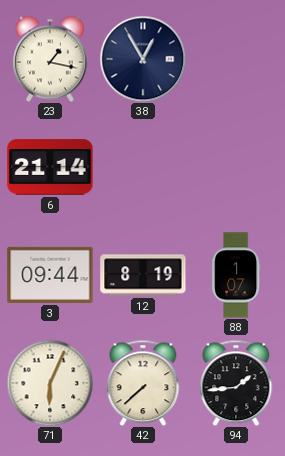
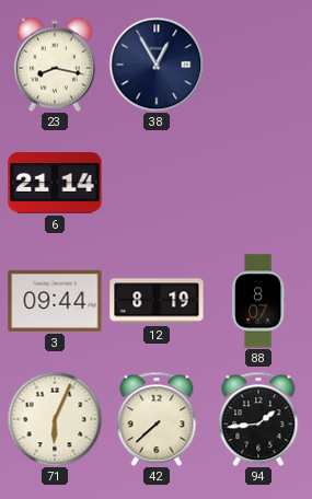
23: 1:17 -> 8:17
88: 1:07 -> 8:07
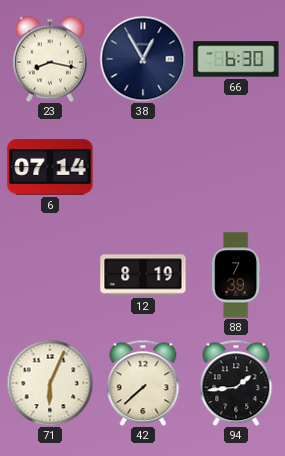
66: none -> 6:30
6: 21:14 -> 07:14
3: 09:44 -> none
88: 8:07 -> 7:39
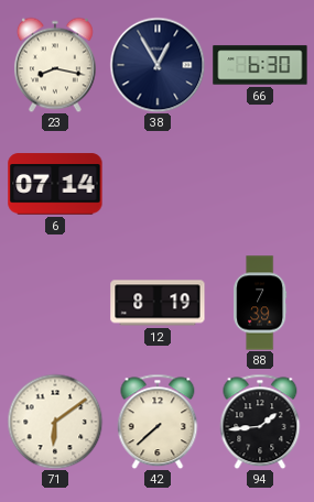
71: 6:04 -> 6:09
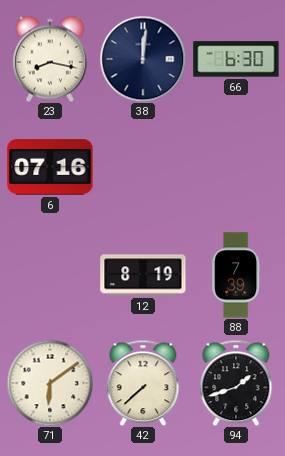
38: 12:55 -> 12:01
6: 07:14 -> 07:16
94: 1:44 -> 1:42
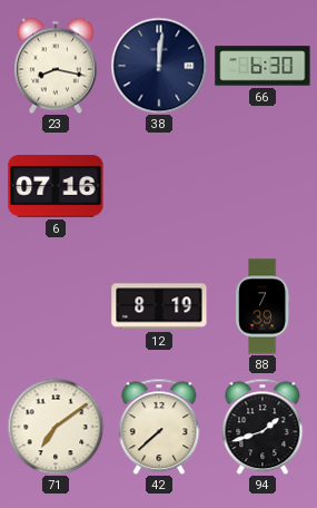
71: 6:09 -> 7:09
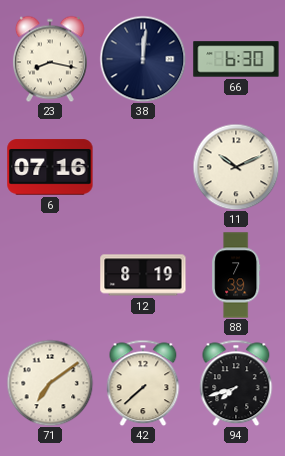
11: none -> 10:11
94: 1:42 -> 7:42
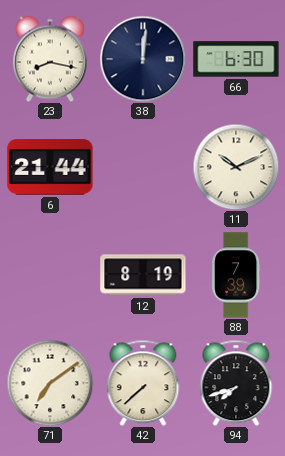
6: 07:16 -> 21:44
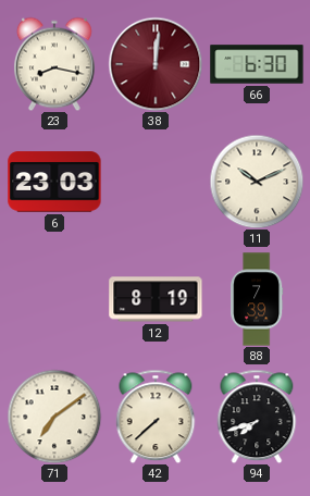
38 dial: navy -> burgundy
6: 21:44 -> 23:03
